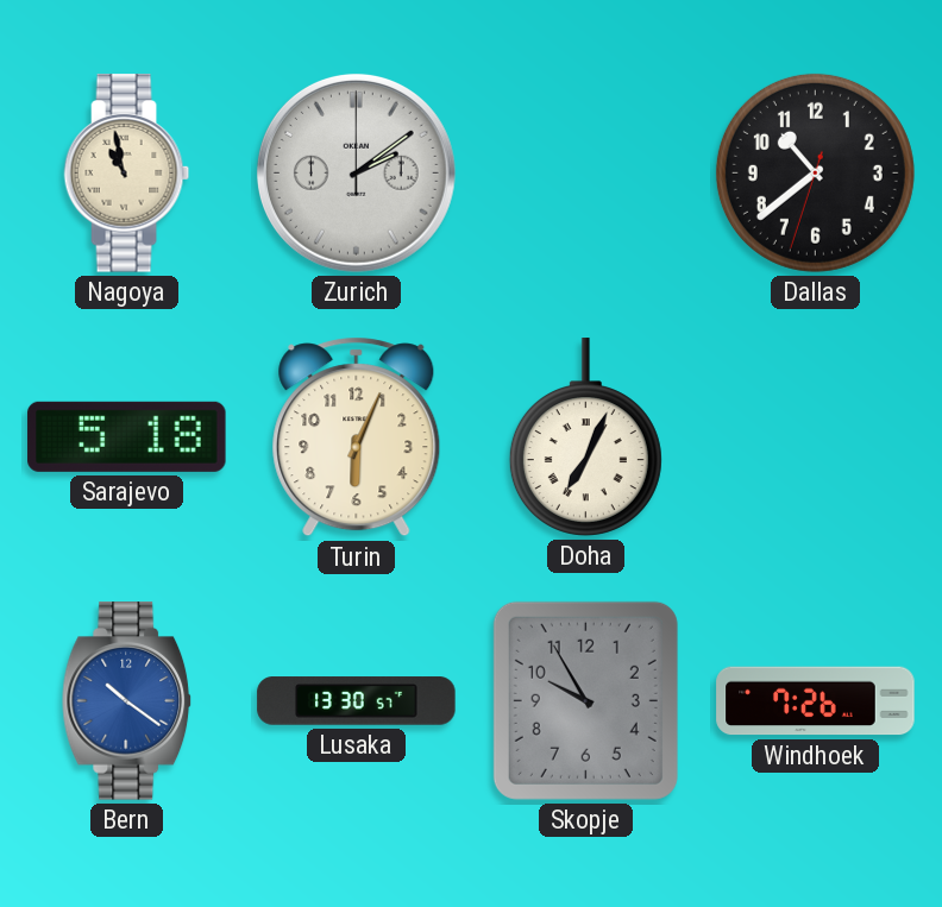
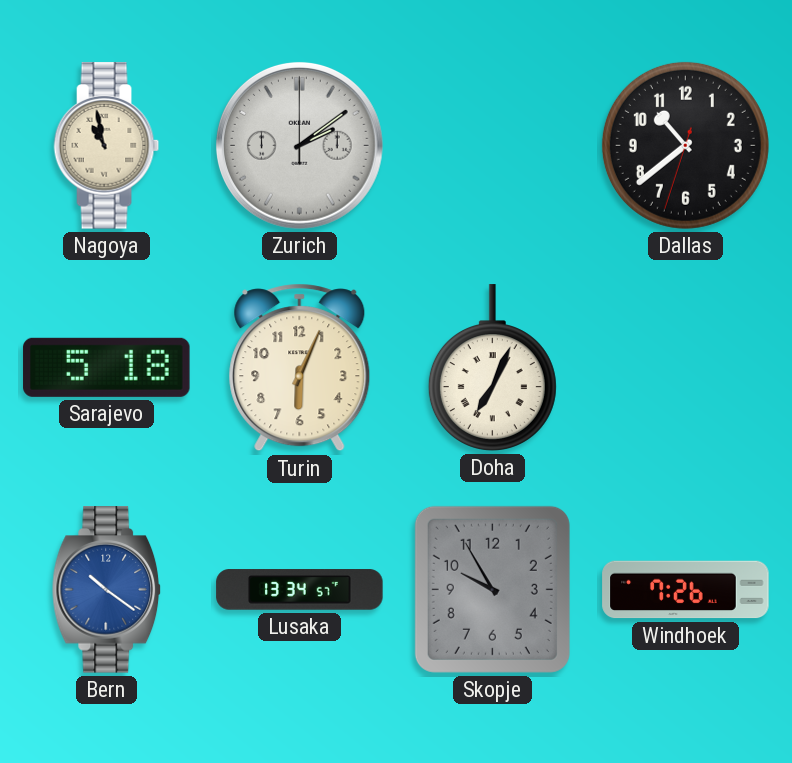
Lusaka: 13:30 -> 13:34
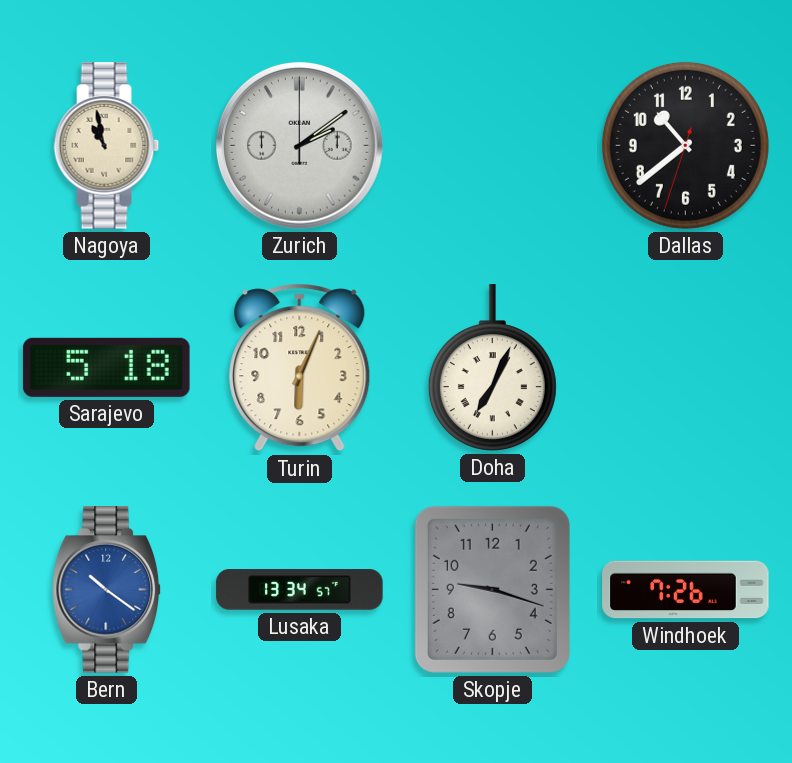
Skopje: 9:55 -> 9:18
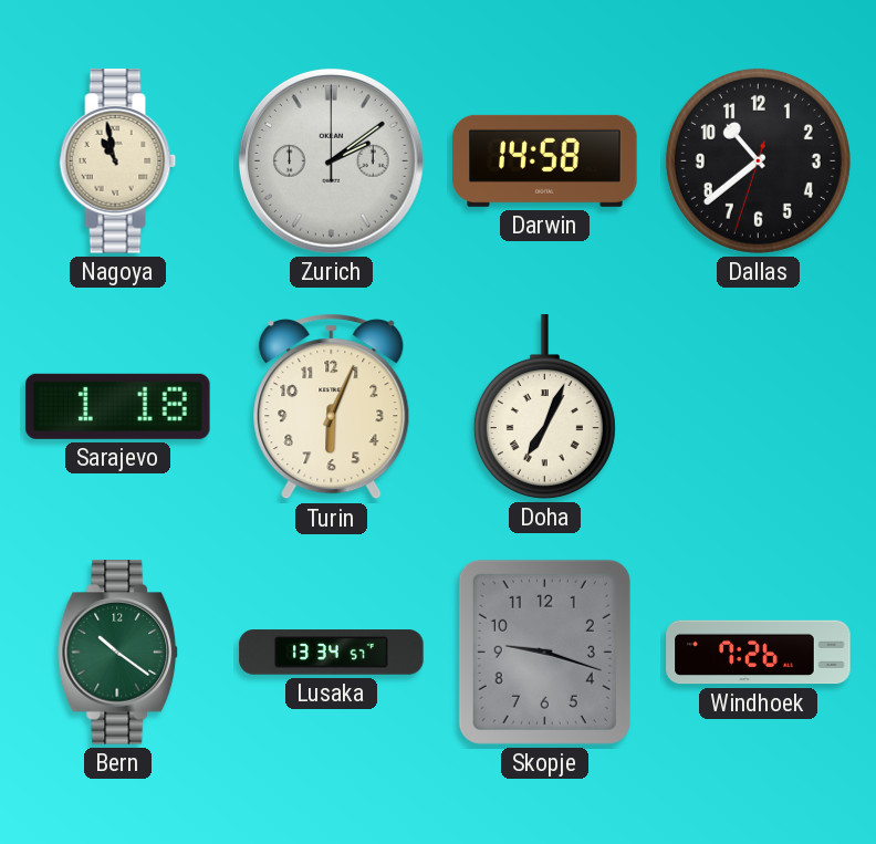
Darwin: none -> 14:58
Sarajevo: 5:18 -> 1:18
Bern dial: blue -> green
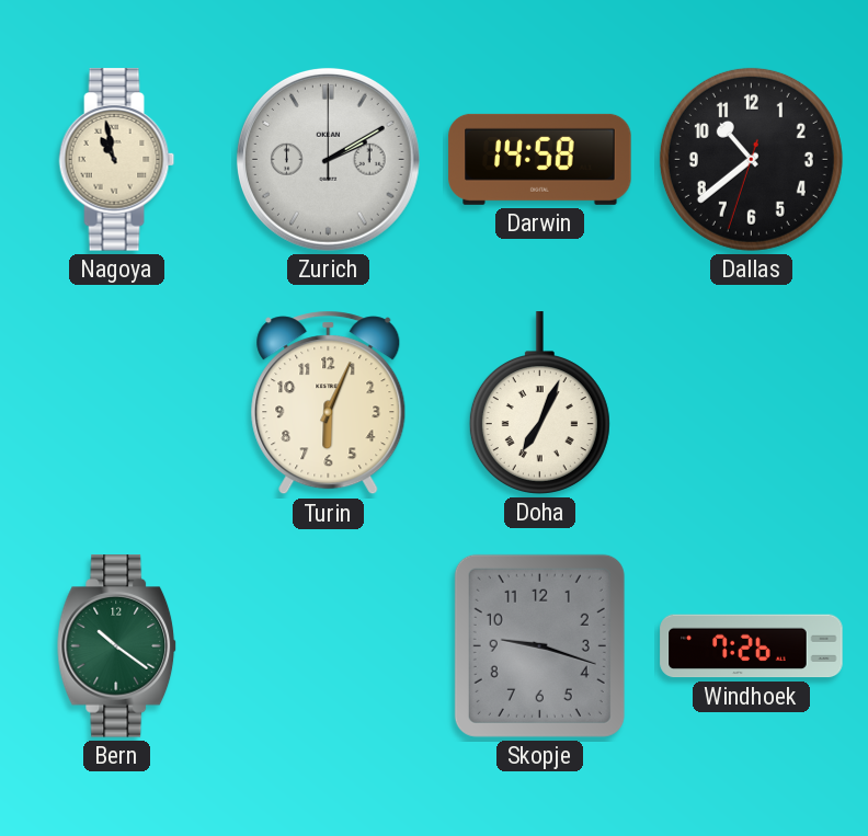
Zurich: 2:09 -> 2:10
Sarajevo: 1:18 -> none
Lusaka: 13:34 -> none
